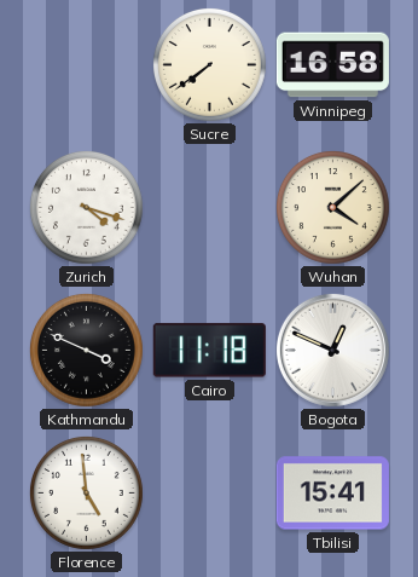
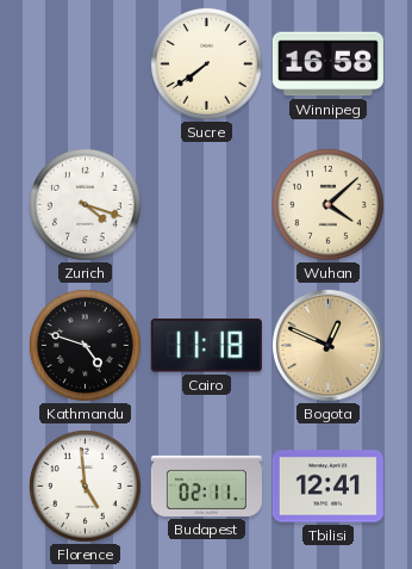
Kathmandu: 3:49 -> 4:48
Bogota dial: white -> champagne
Budapest: none -> 02:11
Tbilisi: 15:41 -> 12:41
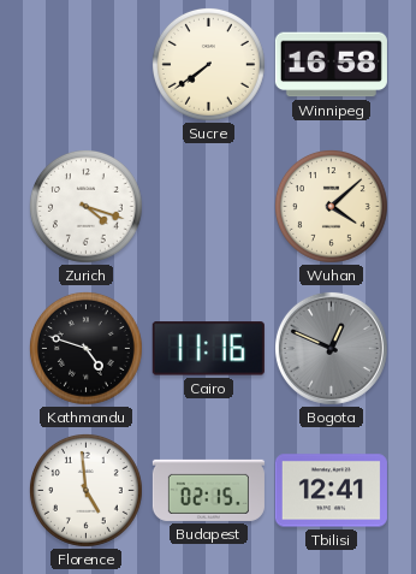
Cairo: 11:18 -> 11:16
Bogota dial: champagne -> grey
Budapest: 02:11 -> 02:15
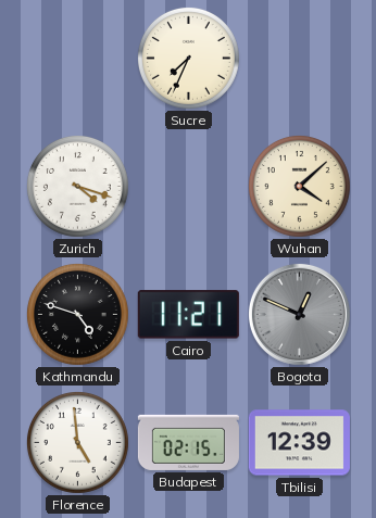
Sucre: 7:39 -> 7:34
Winnipeg: 16:58 -> none
Cairo: 11:16 -> 11:21
Tbilisi: 12:41 -> 12:39
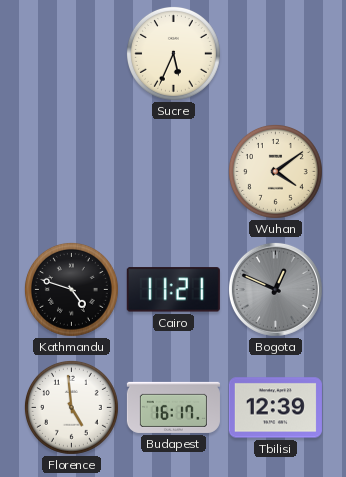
Sucre: 7:34 -> 5:34
Zurich: 4:18 -> none
Wuhan: 4:08 -> 4:09
Budapest: 02:15 -> 16:17
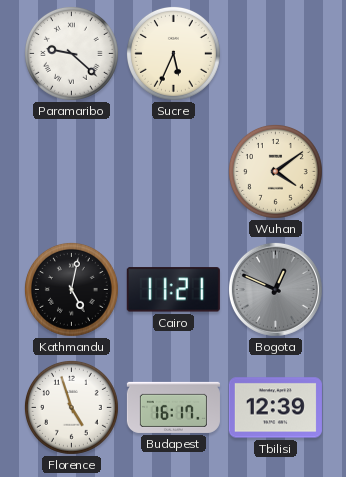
Paramaribo: none -> 9:22
Kathmandu: 4:48 -> 5:02
Florence: 4:59 -> 4:57
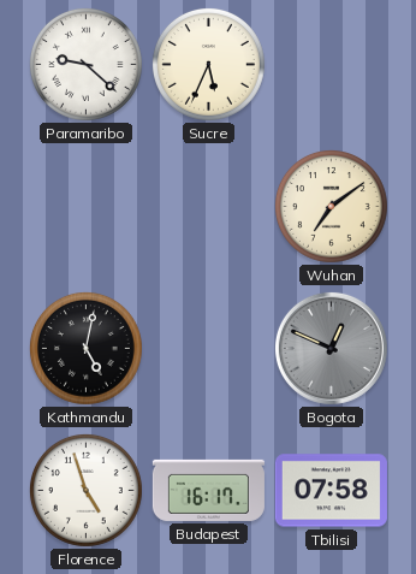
Wuhan: 4:09 -> 7:09
Cairo: 11:21 -> none
Tbilisi: 12:39 -> 07:58
